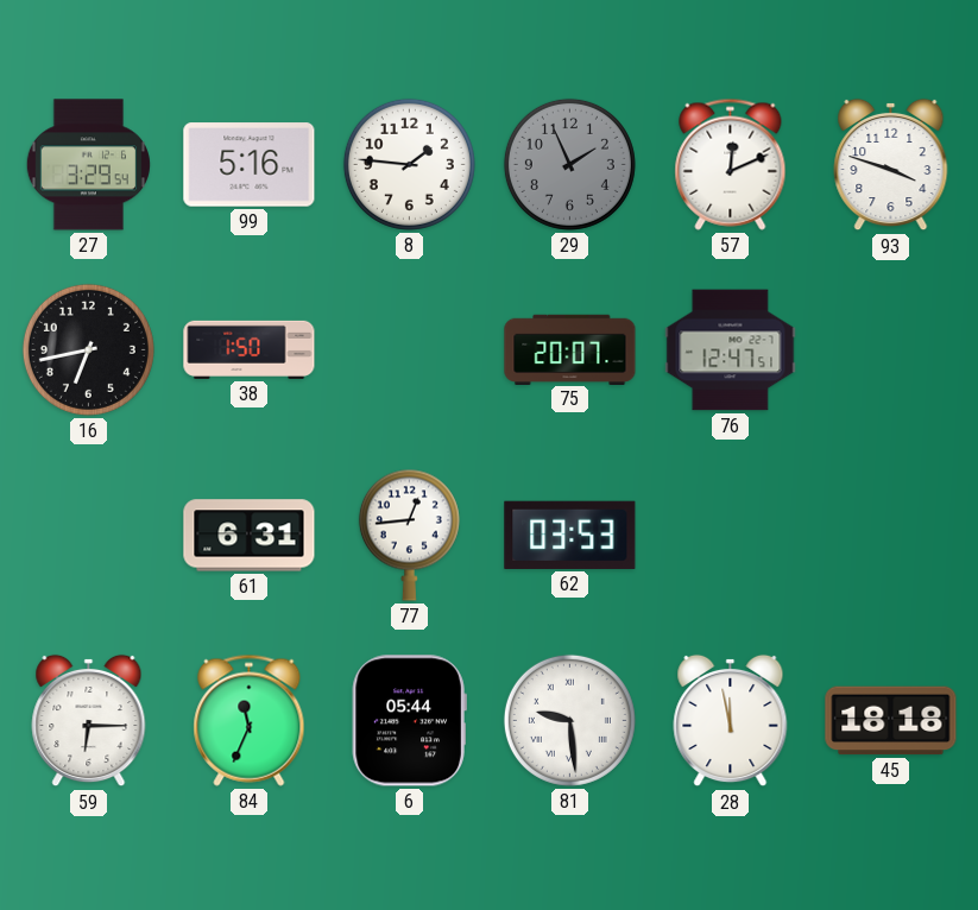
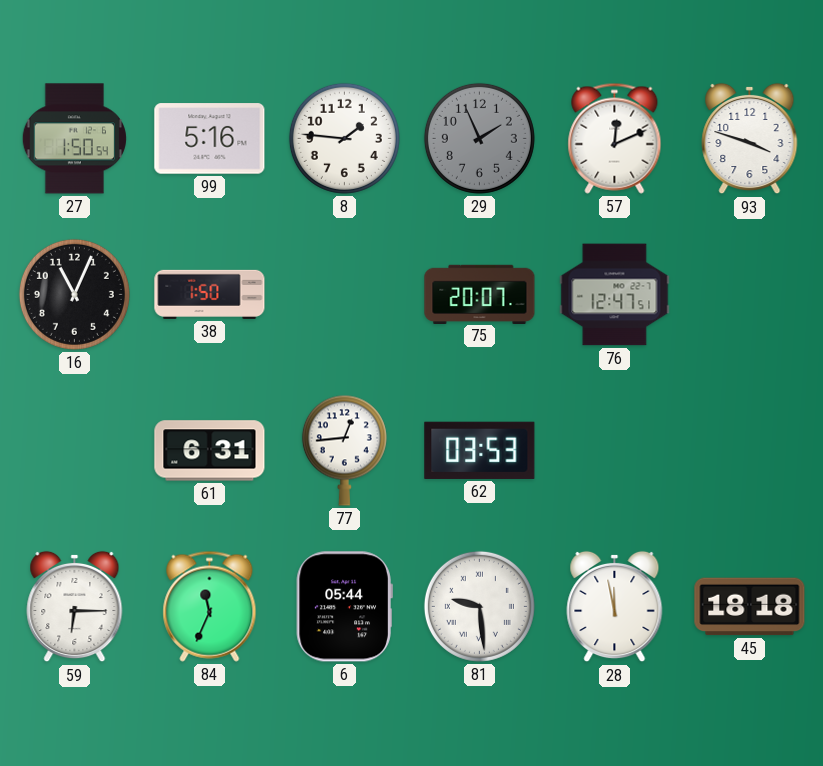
27: 3:29 -> 1:50
16: 6:43 -> 11:04
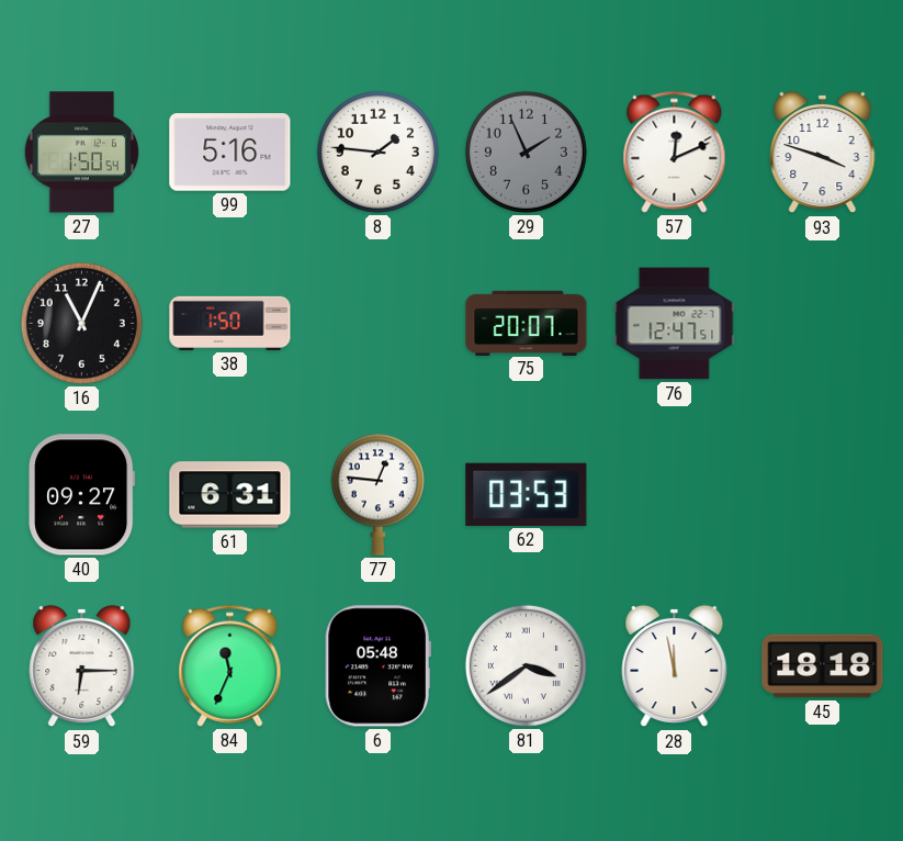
40: none -> 09:27
77: 12:44 -> 12:46
6: 05:44 -> 05:48
81: 9:29 -> 3:39
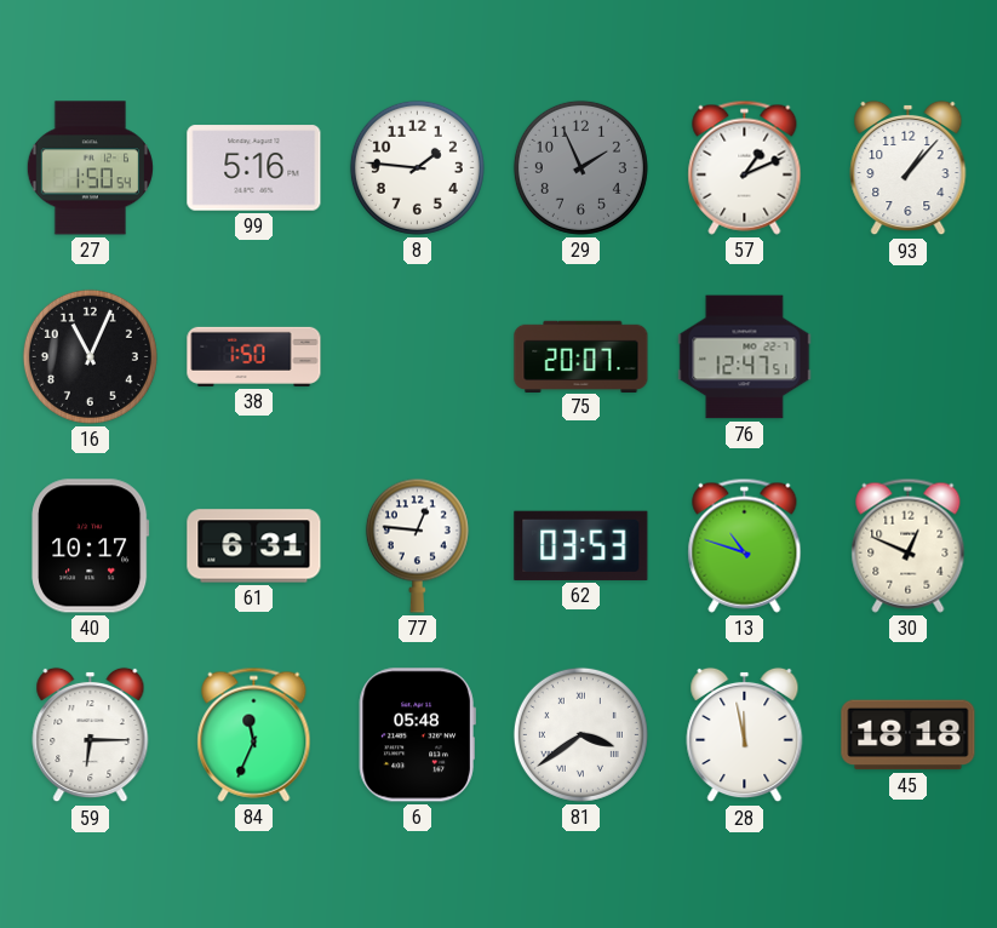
57: 12:11 -> 1:11
93: 3:48 -> 1:07
40: 09:27 -> 10:17
13: none -> 10:48
30: none -> 12:49
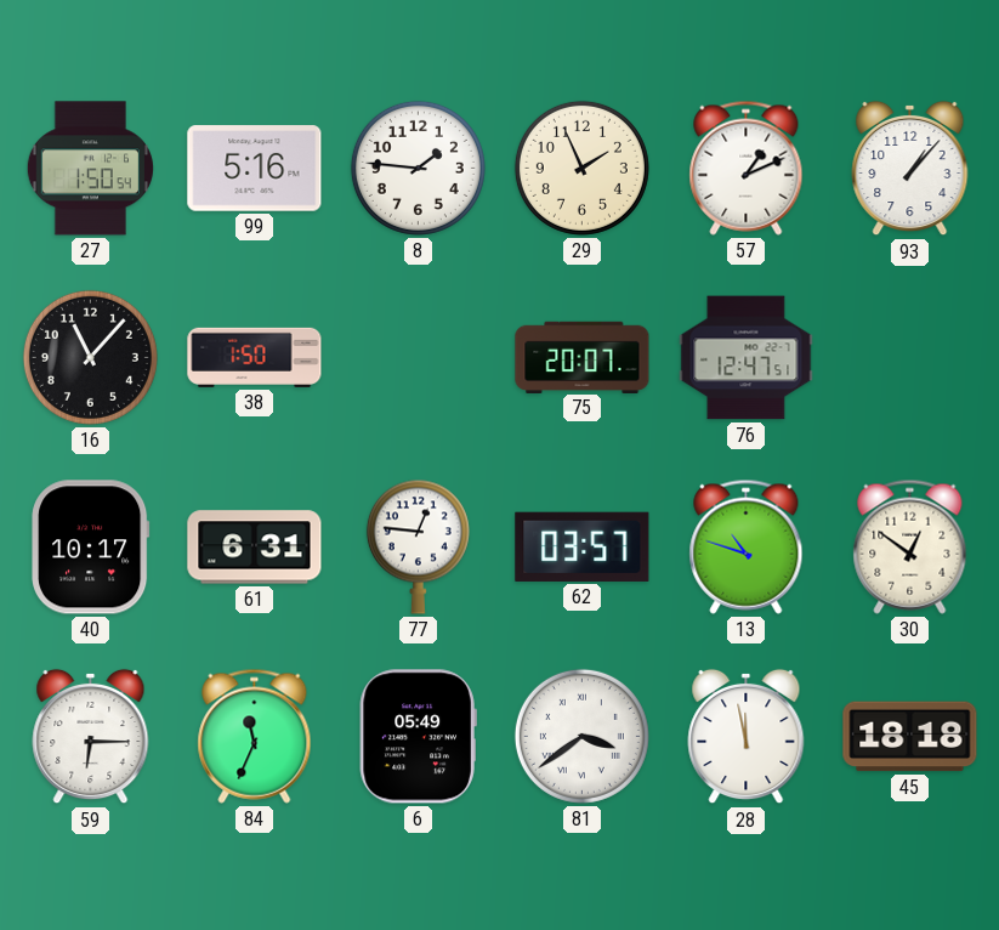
29 dial: grey -> cream
16: 11:04 -> 11:07
62: 03:53 -> 03:57
30: 12:49 -> 12:51
6: 05:48 -> 05:49
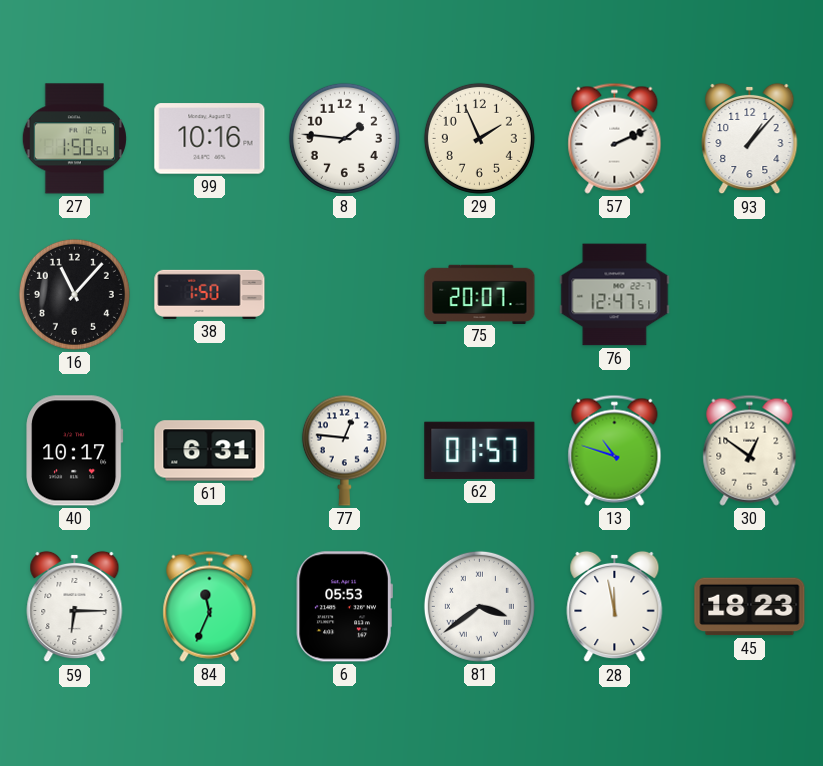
99: 5:16 -> 10:16
57: 1:11 -> 2:11
62: 03:57 -> 01:57
6: 05:49 -> 05:53
45: 18:18 -> 18:23
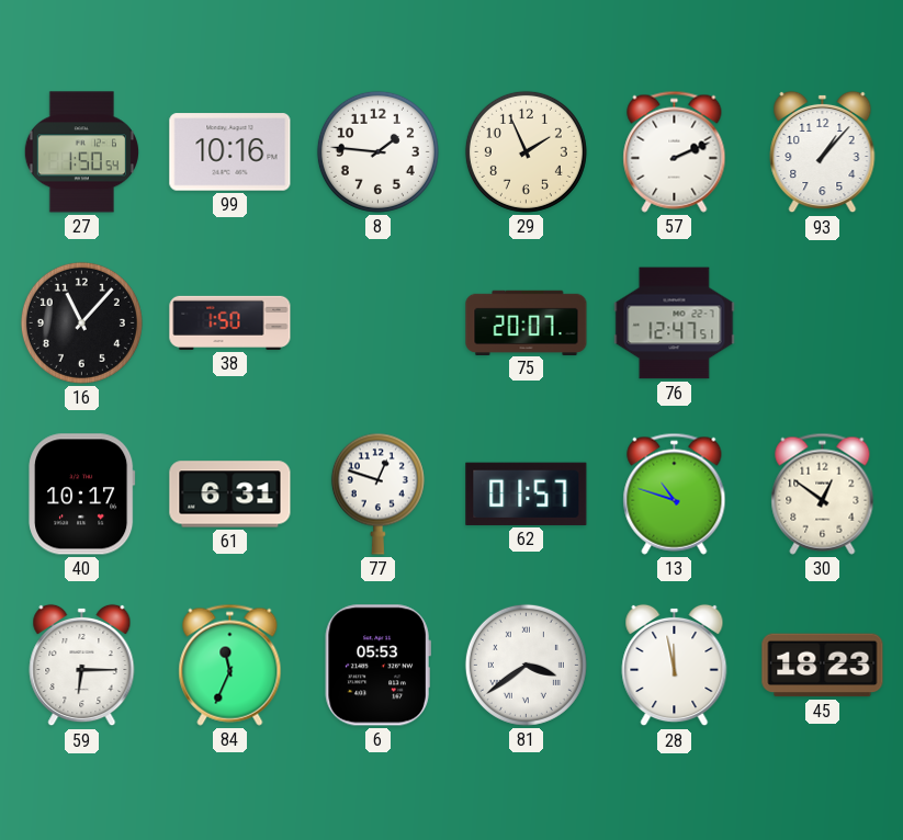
77: 12:46 -> 12:48
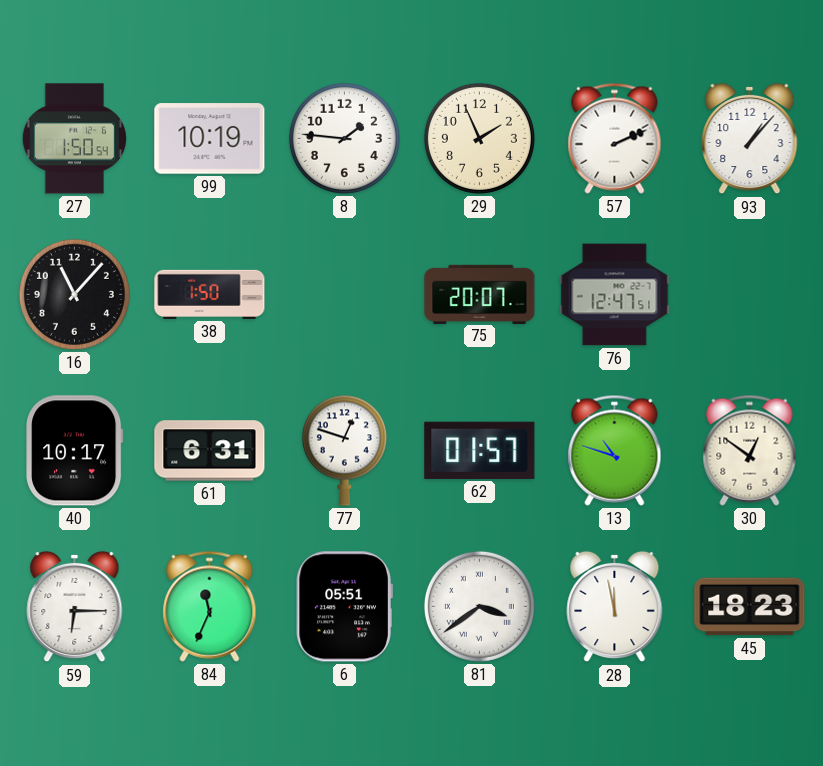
99: 10:16 -> 10:19
6: 05:53 -> 05:51
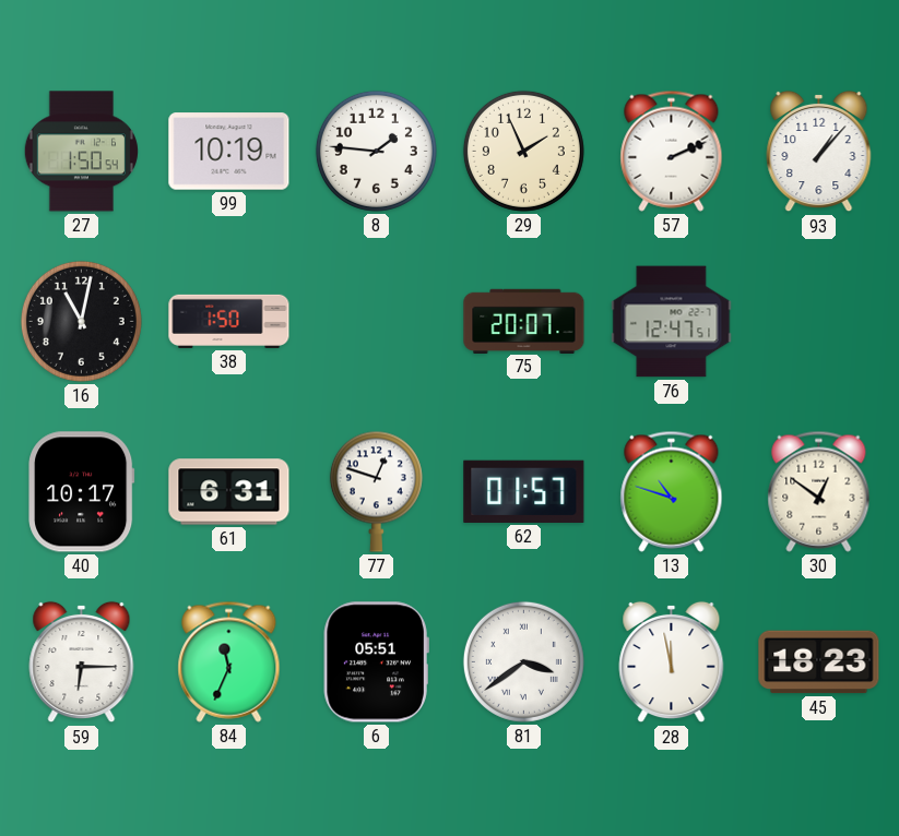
16: 11:07 -> 11:02
